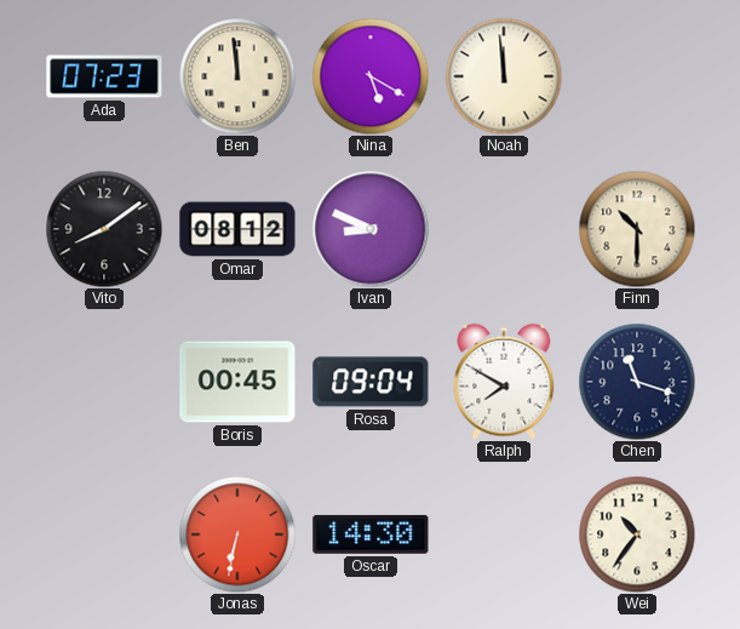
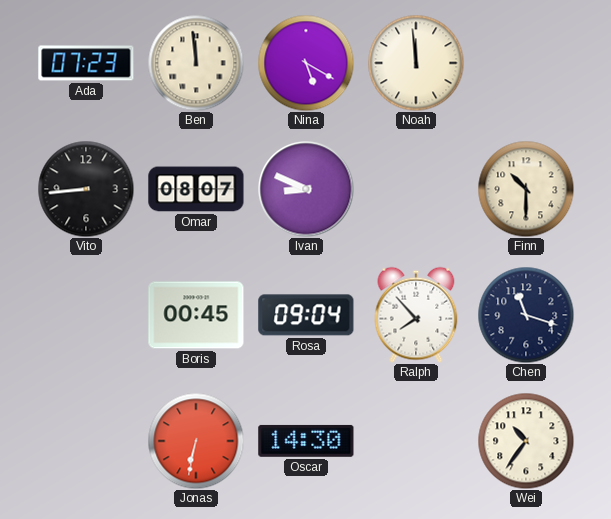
Vito: 8:09 -> 8:44
Omar: 08:12 -> 08:07
Ralph: 7:50 -> 7:53
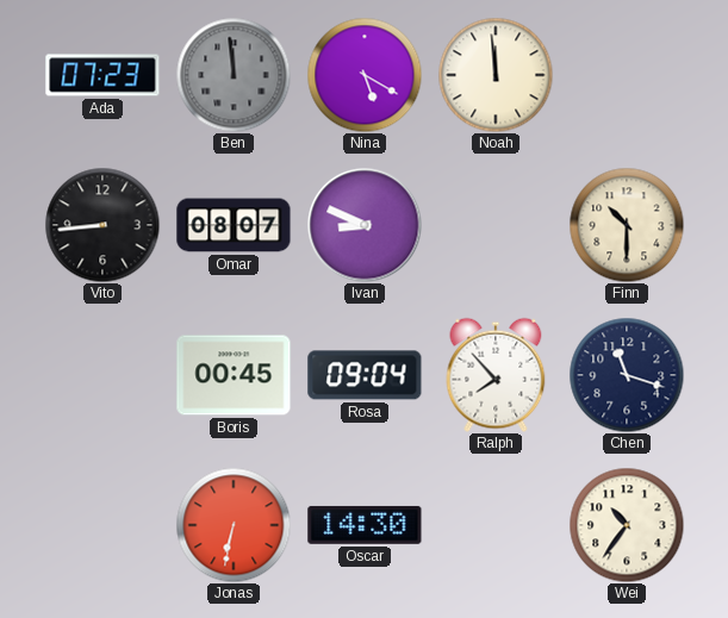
Ben dial: cream -> grey
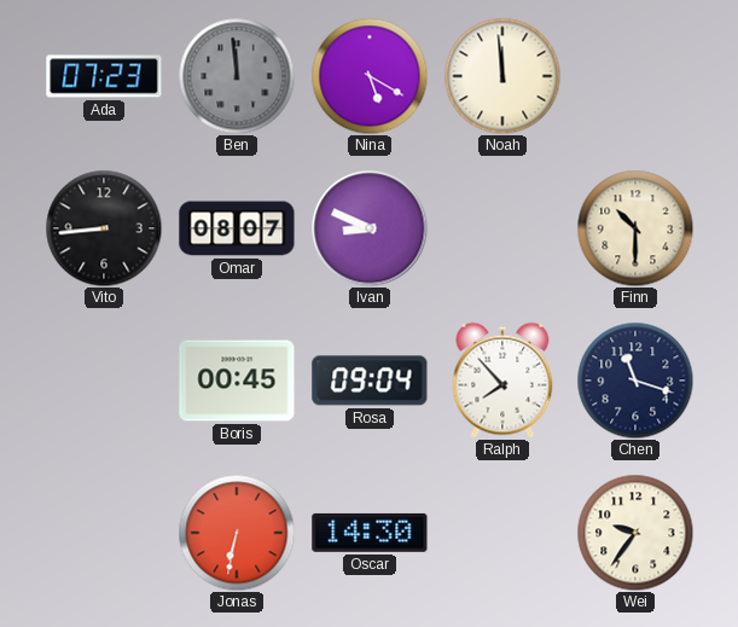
Wei: 10:36 -> 9:36
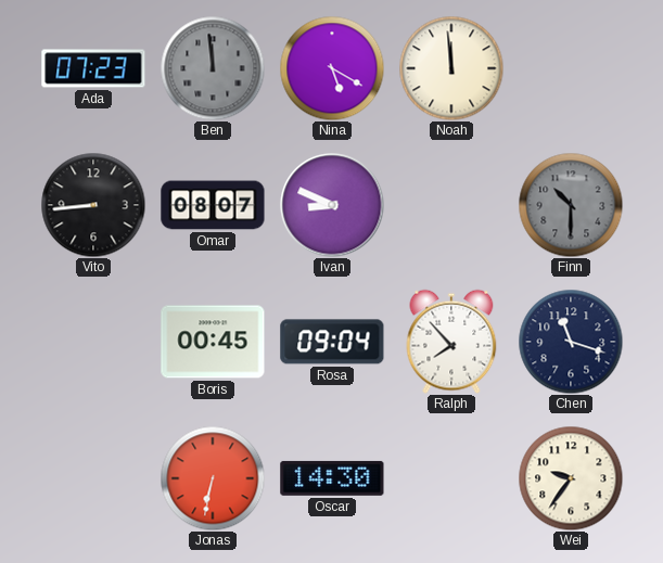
Finn dial: cream -> grey
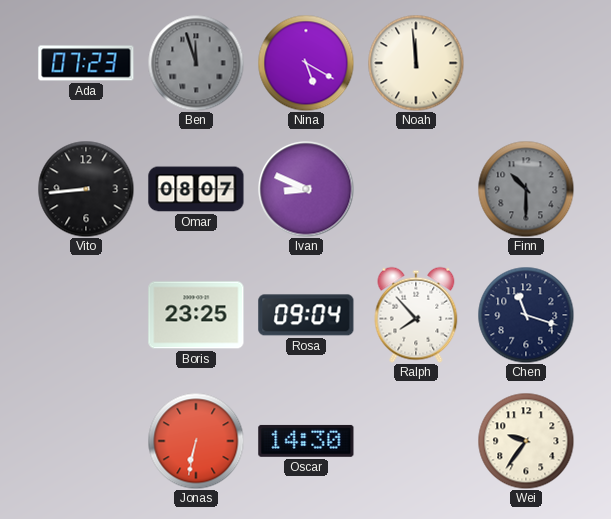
Ben: 11:59 -> 11:57
Boris: 00:45 -> 23:25
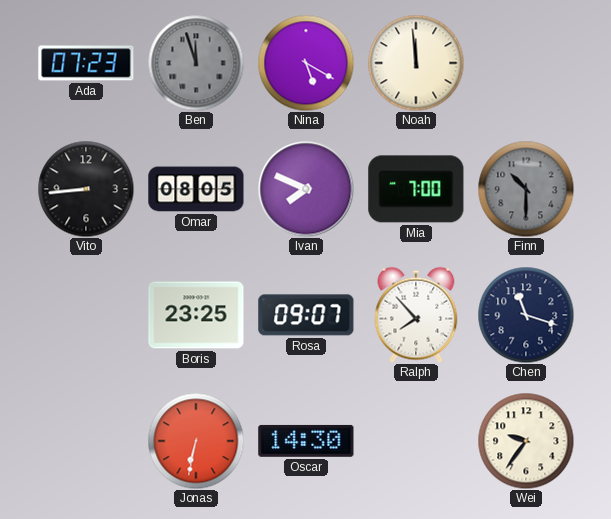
Omar: 08:07 -> 08:05
Ivan: 8:49 -> 7:49
Mia: none -> 7:00
Rosa: 09:04 -> 09:07
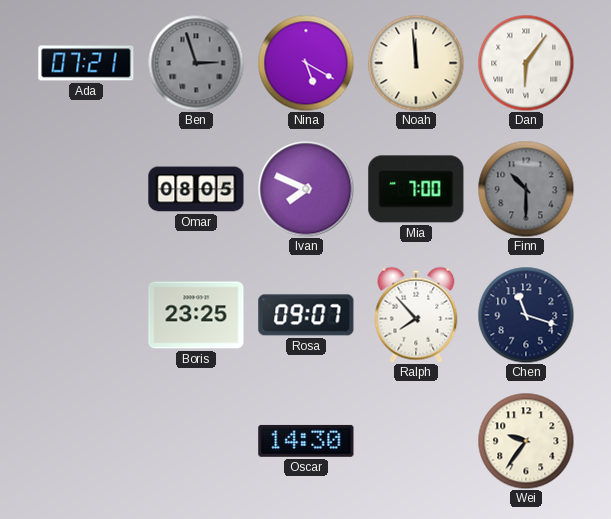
Ada: 07:23 -> 07:21
Ben: 11:57 -> 2:57
Dan: none -> 6:06
Vito: 8:44 -> none
Jonas: 6:32 -> none
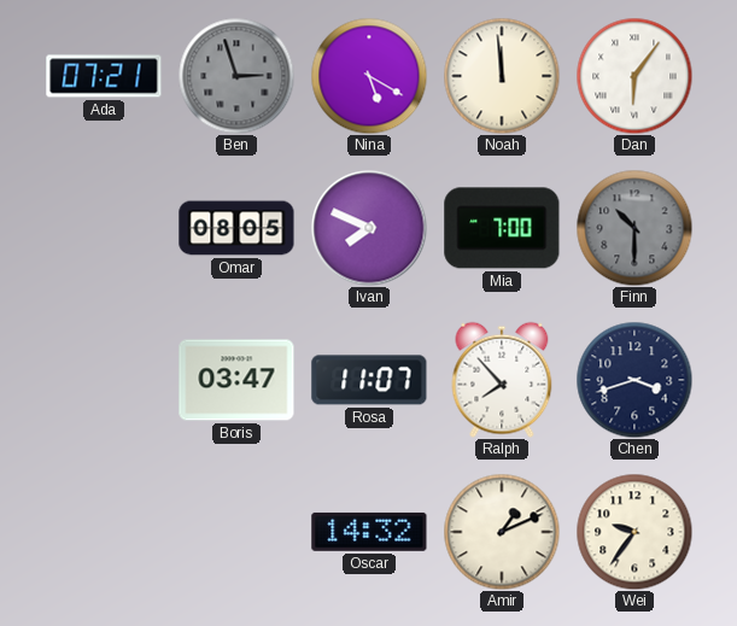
Boris: 23:25 -> 03:47
Rosa: 09:07 -> 11:07
Chen: 11:18 -> 3:42
Oscar: 14:30 -> 14:32
Amir: none -> 1:11
